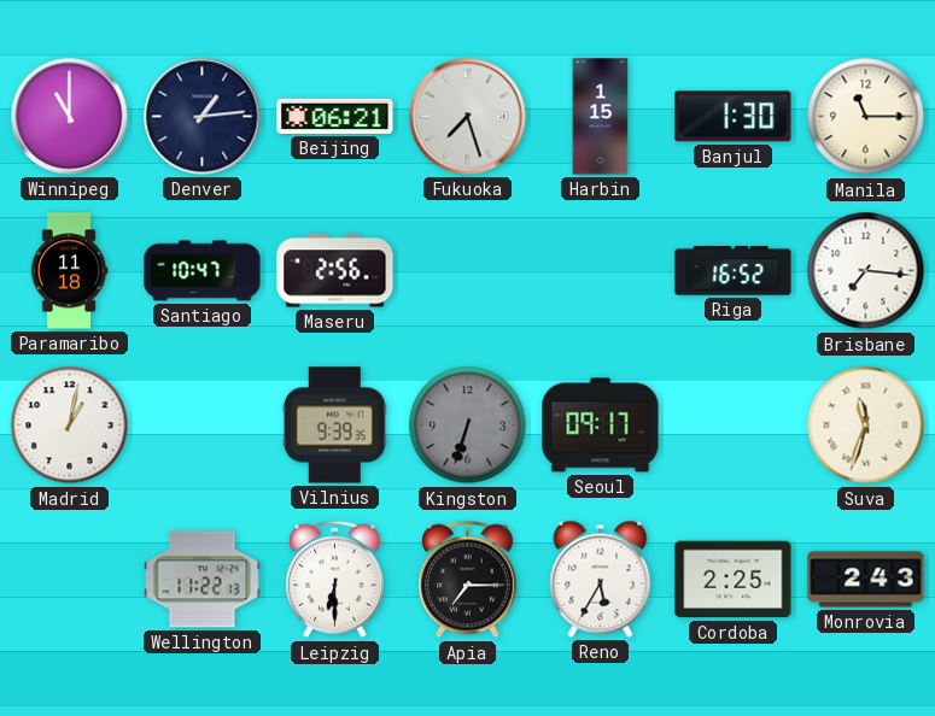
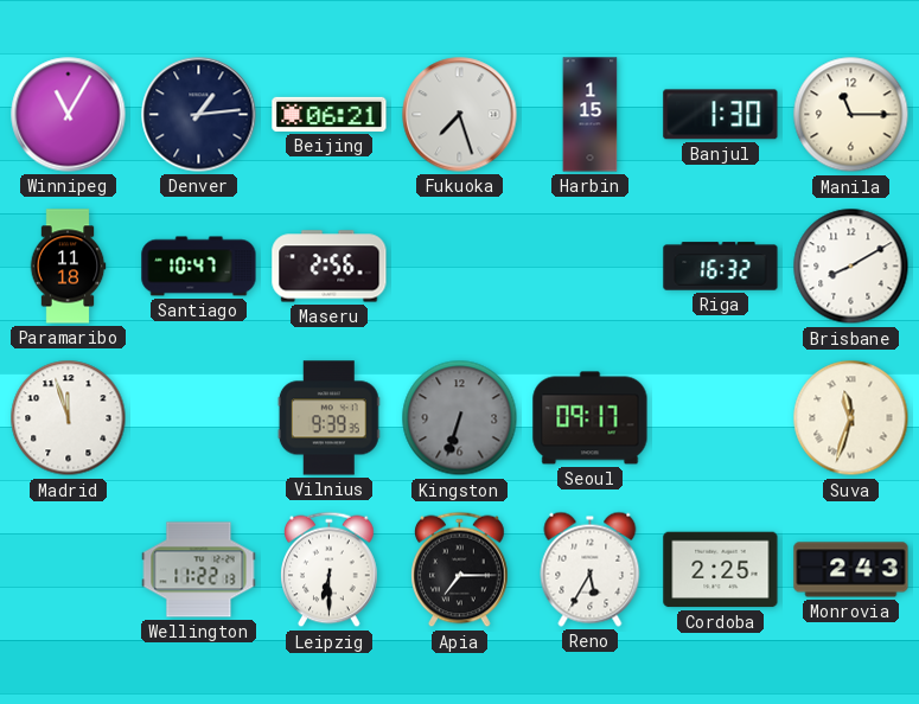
Winnipeg: 11:00 -> 11:05
Riga: 16:52 -> 16:32
Brisbane: 7:16 -> 8:10
Madrid: 1:02 -> 11:57
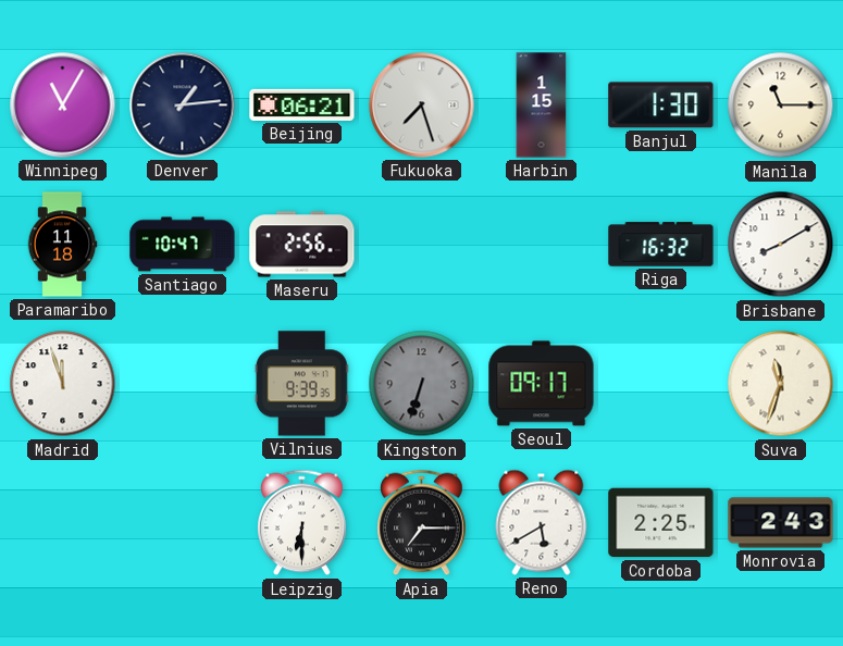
Wellington: 11:22 -> none
Reno: 5:35 -> 5:40
